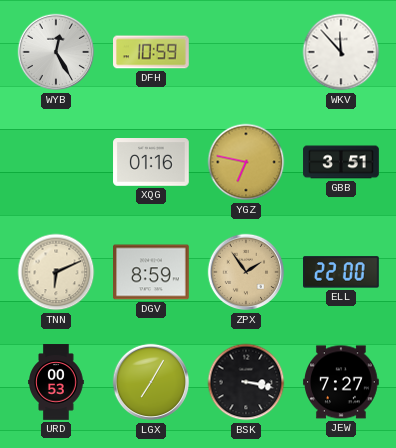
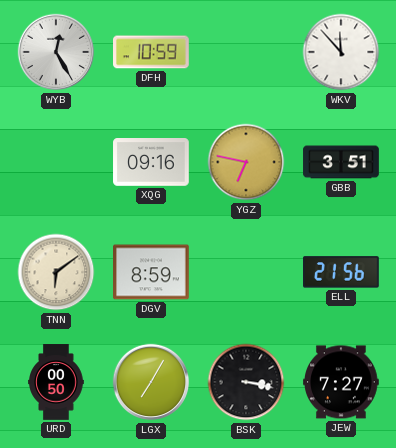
XQG: 01:16 -> 09:16
TNN: 6:11 -> 6:09
ZPX: 1:54 -> none
ELL: 22:00 -> 21:56
URD: 00:53 -> 00:50
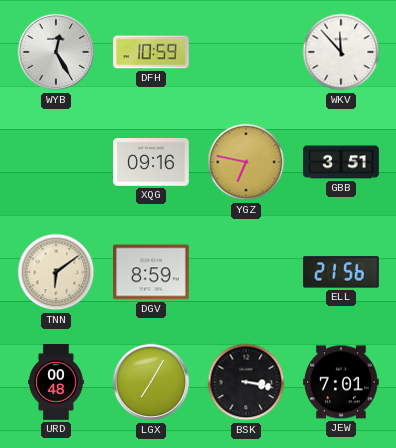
URD: 00:50 -> 00:48
JEW: 7:27 -> 7:01
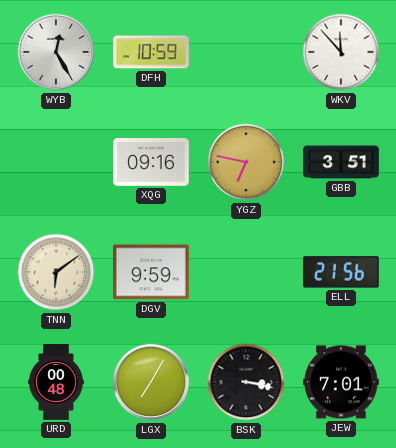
DGV: 8:59 -> 9:59
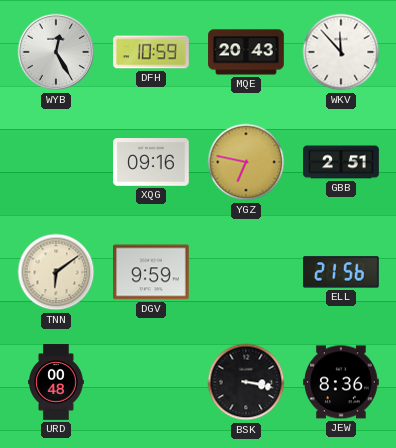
MQE: none -> 20:43
GBB: 3:51 -> 2:51
LGX: 7:05 -> none
JEW: 7:01 -> 8:36
